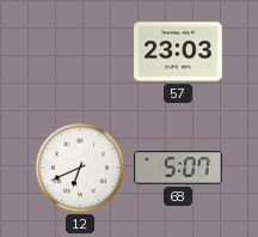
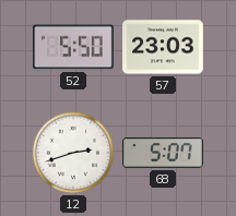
52: none -> 5:50
12: 6:41 -> 2:42
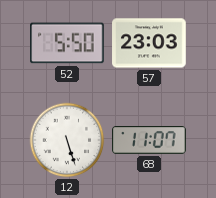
12: 2:42 -> 5:27
68: 5:07 -> 11:07
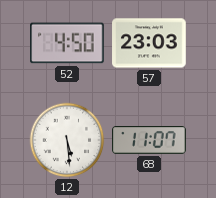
52: 5:50 -> 4:50
12: 5:27 -> 5:29
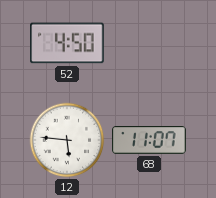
57: 23:03 -> none
12: 5:29 -> 5:46
